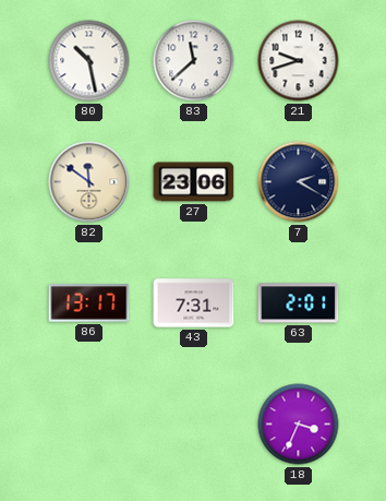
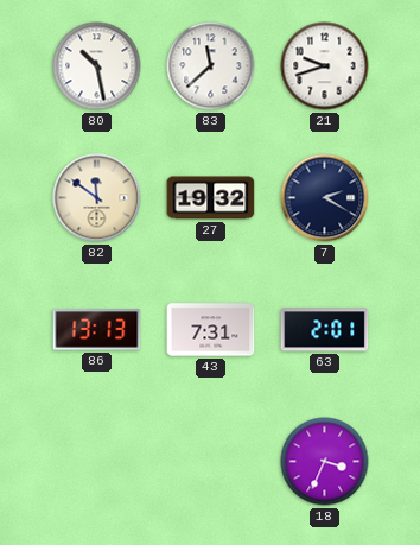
27: 23:06 -> 19:32
86: 13:17 -> 13:13
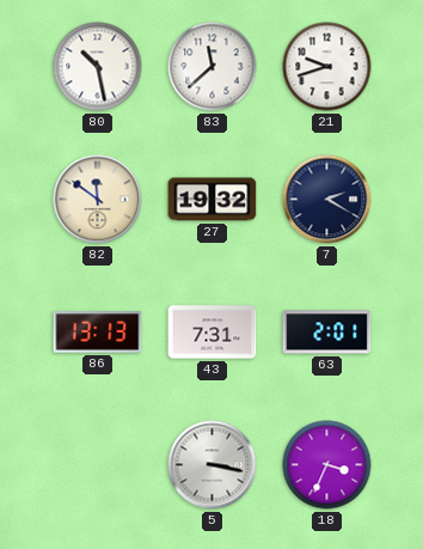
5: none -> 3:17
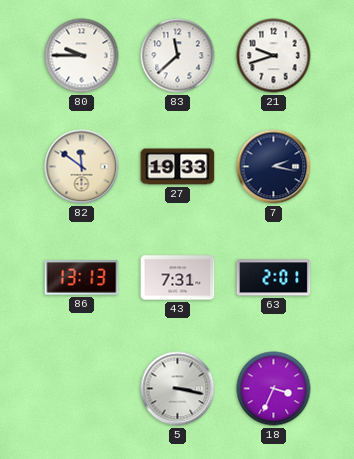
80: 10:28 -> 9:45
27: 19:32 -> 19:33
7: 2:20 -> 2:17
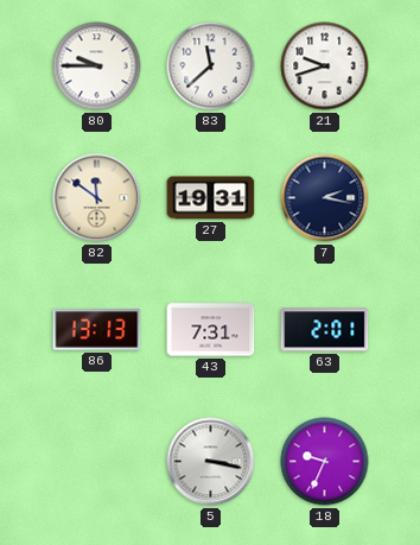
27: 19:33 -> 19:31
18: 3:34 -> 9:34
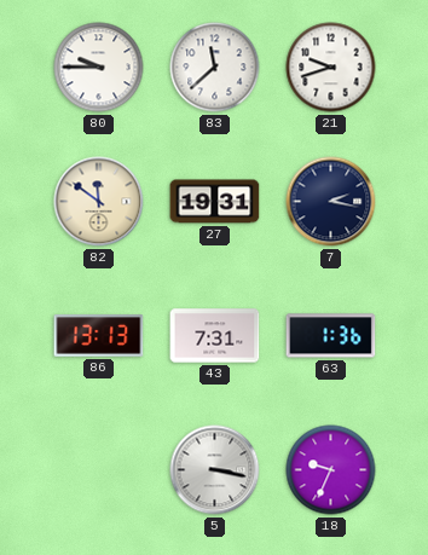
63: 2:01 -> 1:36
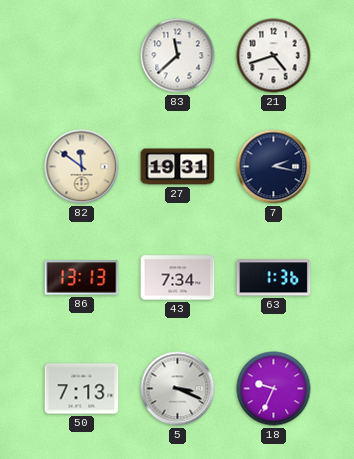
80: 9:45 -> none
21: 9:42 -> 4:42
43: 7:31 -> 7:34
50: none -> 7:13
5: 3:17 -> 3:19
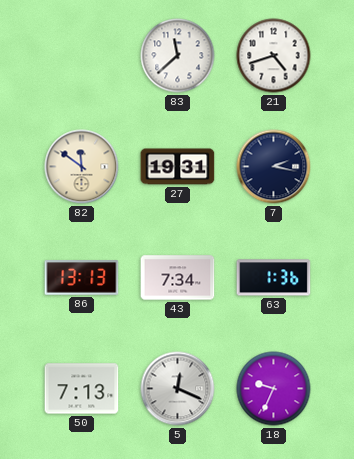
5: 3:19 -> 12:19
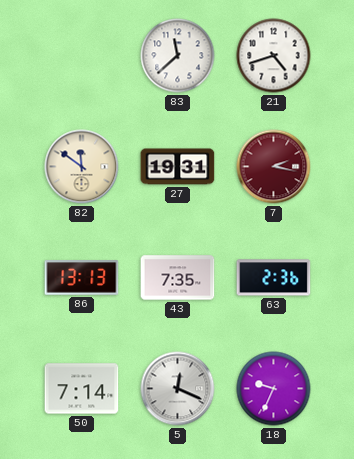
7 dial: navy -> burgundy
43: 7:34 -> 7:35
63: 1:36 -> 2:36
50: 7:13 -> 7:14
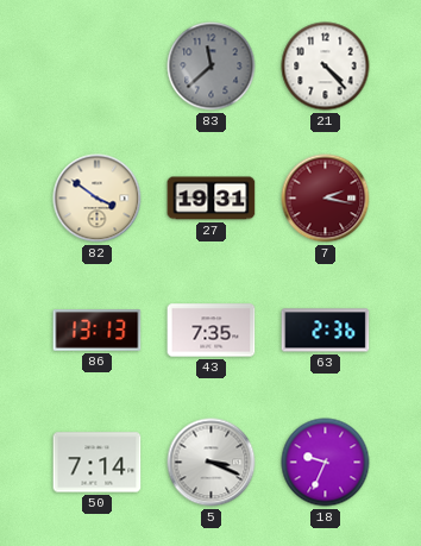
83 dial: white -> grey
21: 4:42 -> 4:23
82: 11:51 -> 3:51
5: 12:19 -> 3:19
